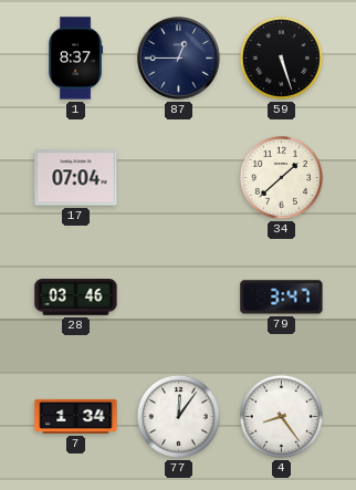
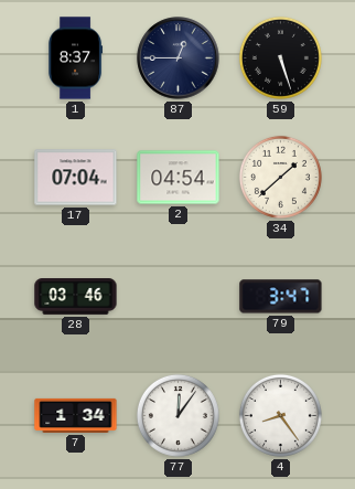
2: none -> 04:54
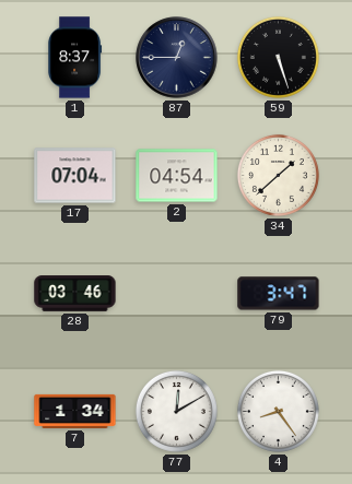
77: 12:06 -> 12:10
